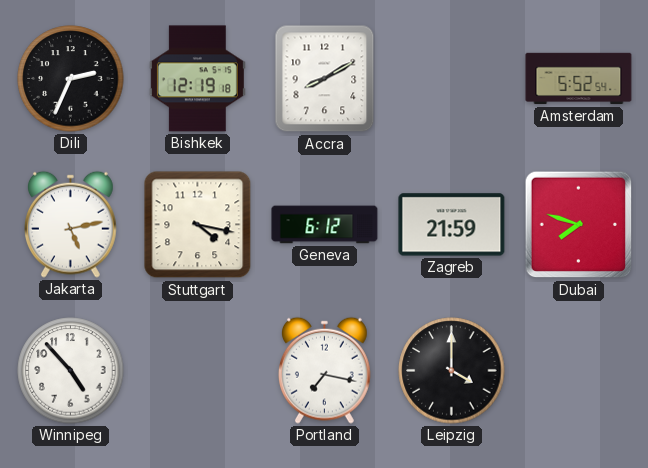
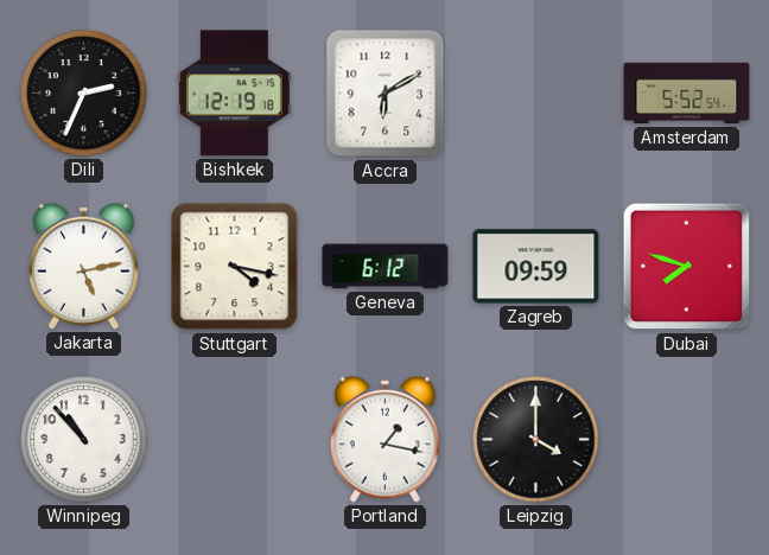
Accra: 8:10 -> 6:10
Zagreb: 21:59 -> 09:59
Winnipeg: 4:53 -> 10:53
Portland: 7:17 -> 1:17
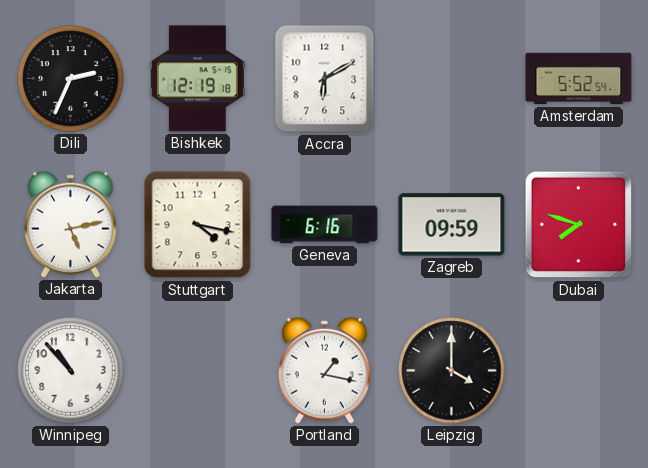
Geneva: 6:12 -> 6:16
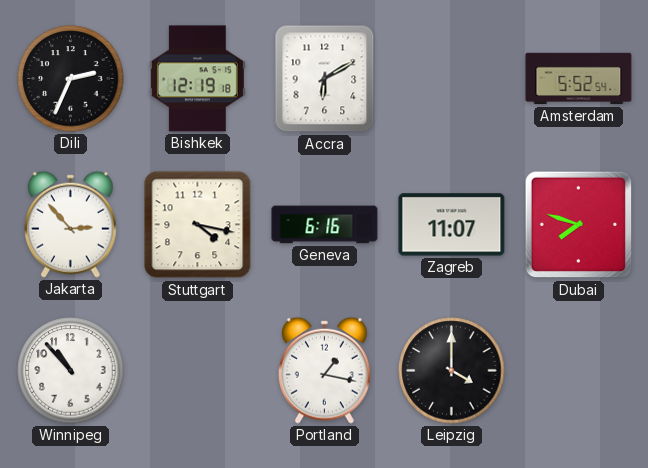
Jakarta: 5:13 -> 2:53
Zagreb: 09:59 -> 11:07
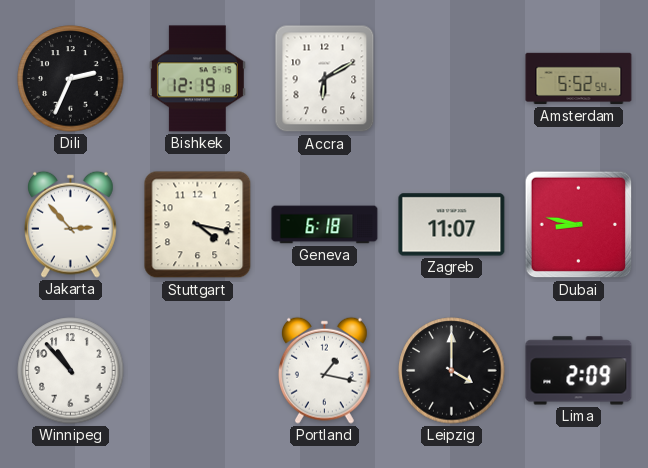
Geneva: 6:16 -> 6:18
Dubai: 7:48 -> 8:47
Lima: none -> 2:09
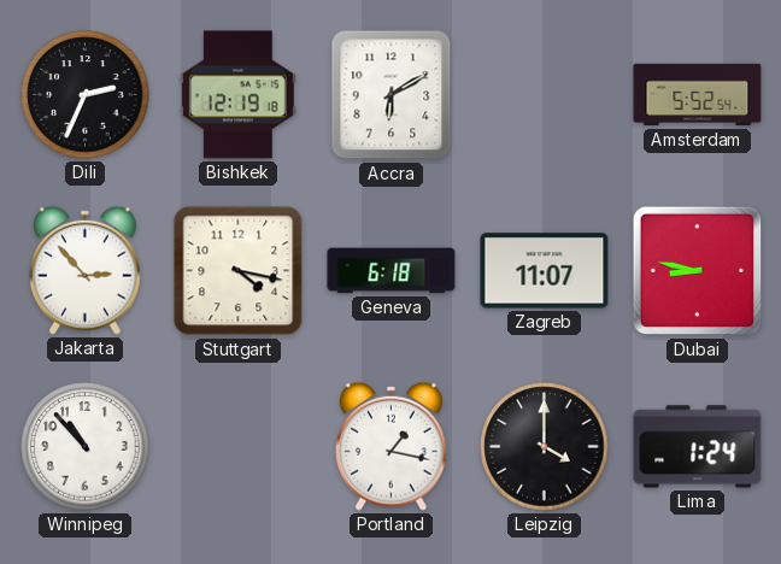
Lima: 2:09 -> 1:24
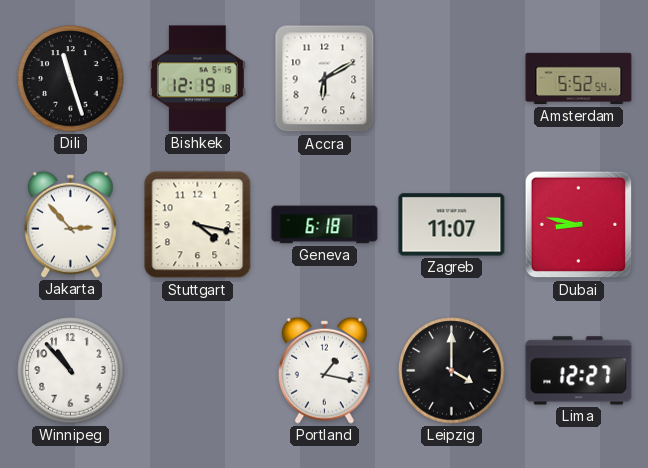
Dili: 2:34 -> 11:27
Lima: 1:24 -> 12:27
